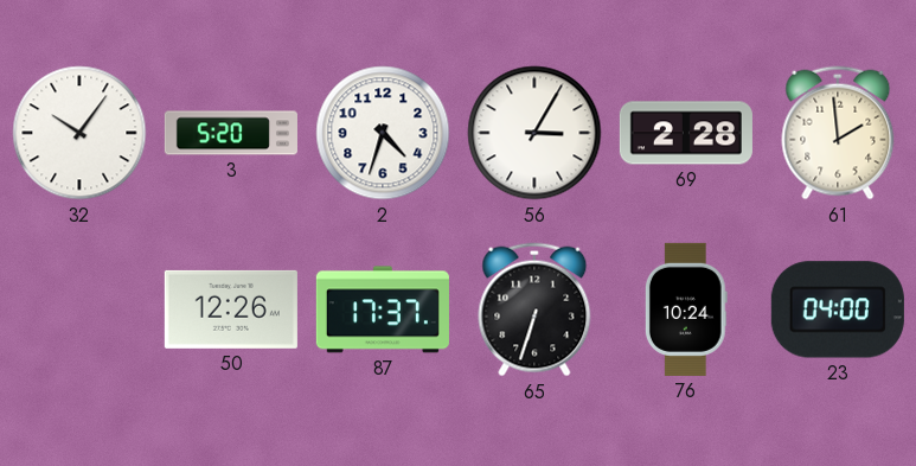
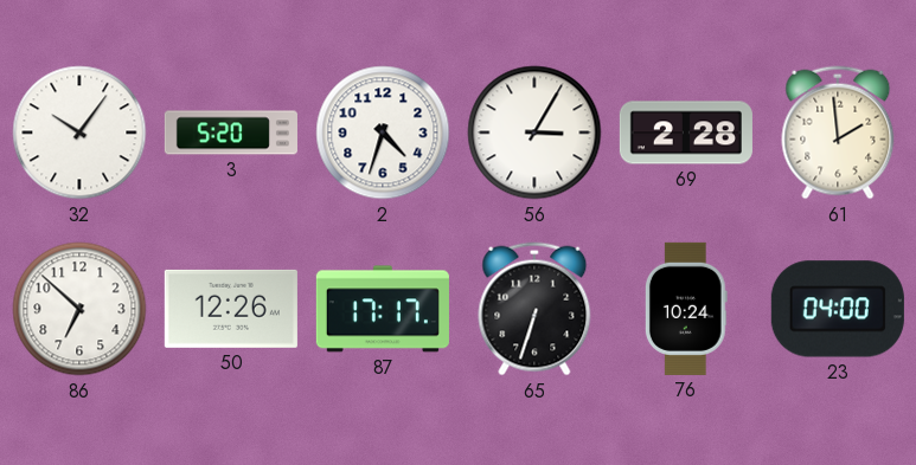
86: none -> 6:52
87: 17:37 -> 17:17
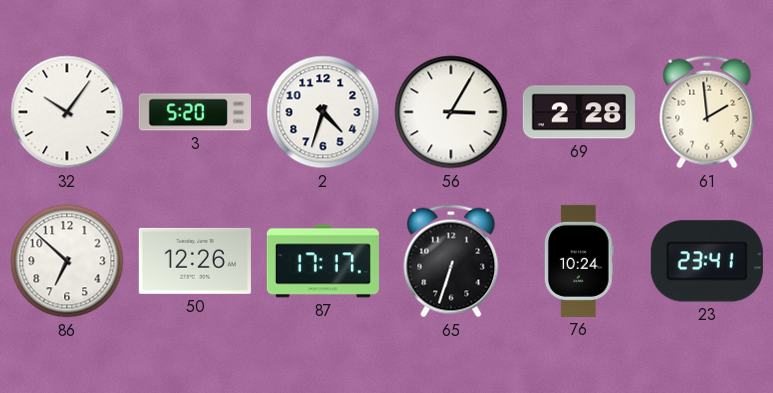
23: 04:00 -> 23:41
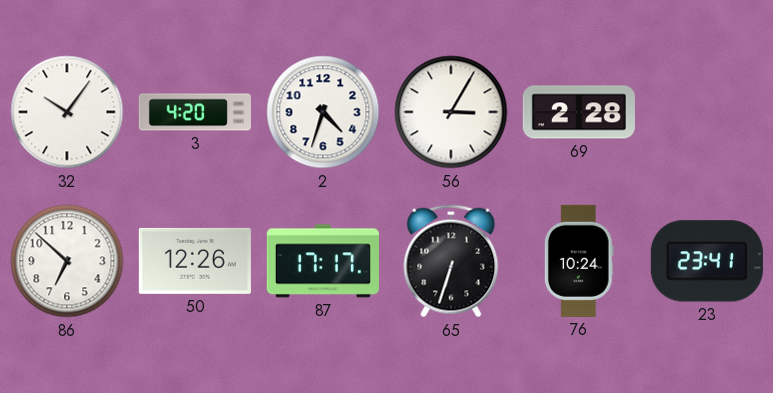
3: 5:20 -> 4:20
61: 1:59 -> none
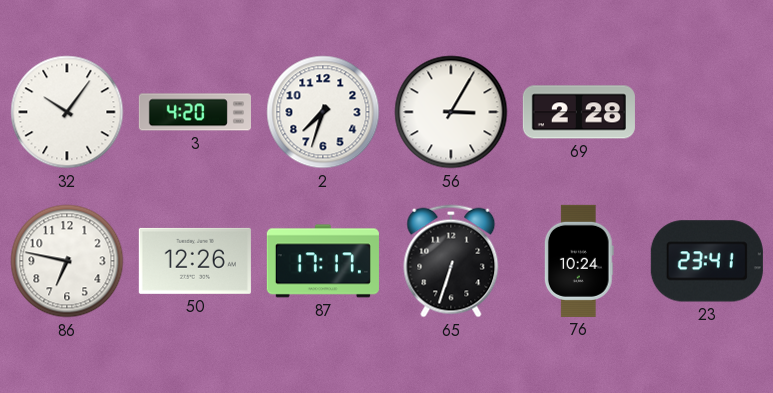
2: 4:33 -> 7:33
86: 6:52 -> 6:47
